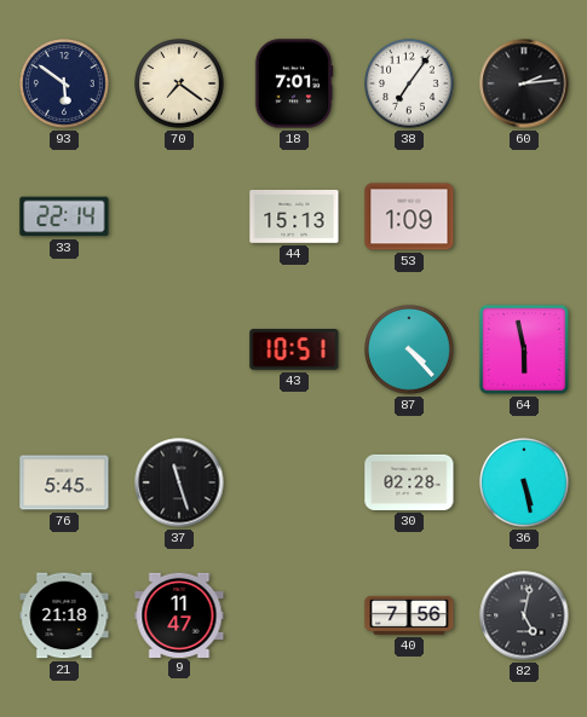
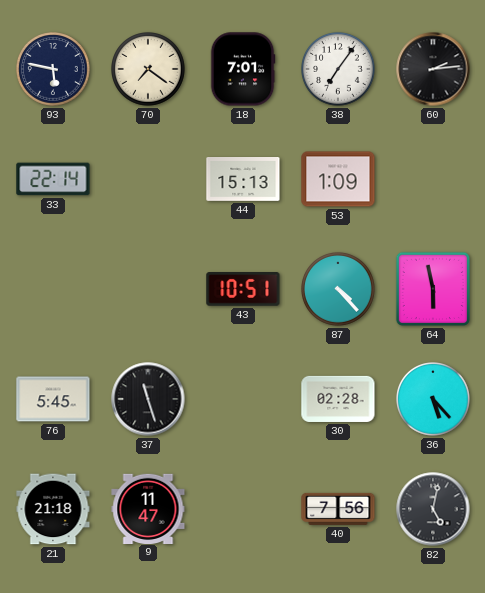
93: 5:51 -> 5:47
36: 5:28 -> 5:23
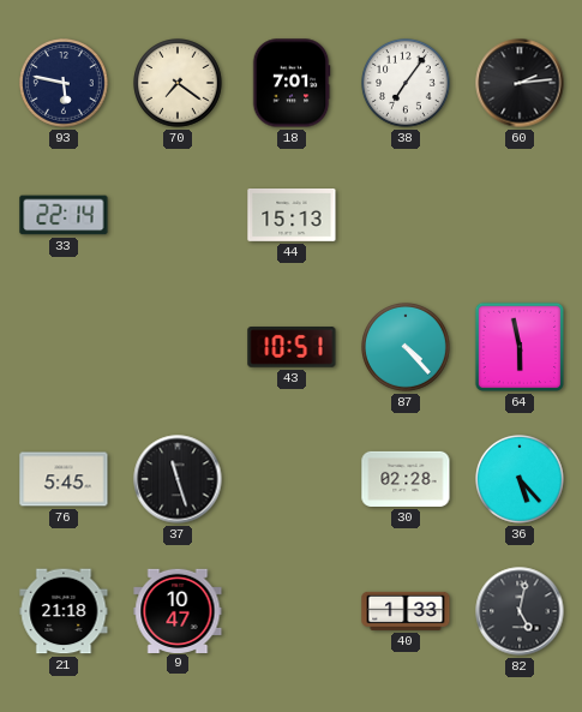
53: 1:09 -> none
9: 11:47 -> 10:47
40: 7:56 -> 1:33
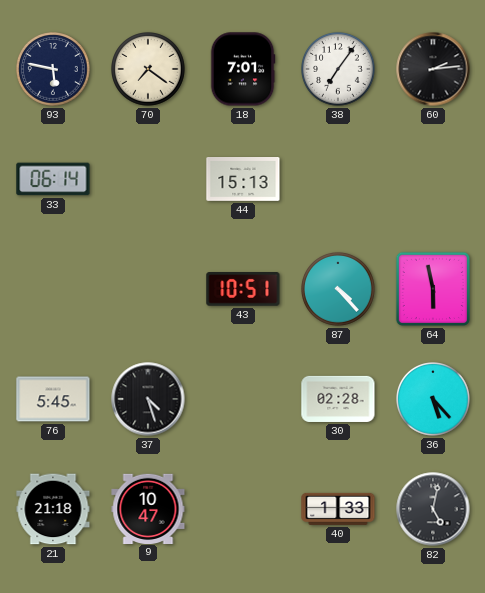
33: 22:14 -> 06:14
37: 11:27 -> 4:27
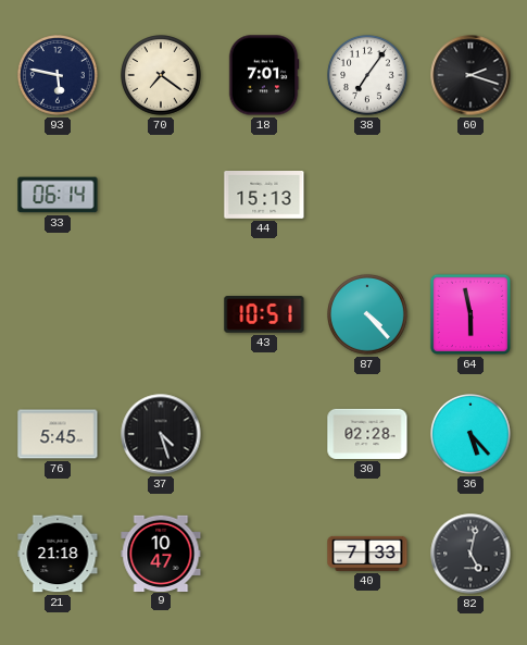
60: 2:14 -> 2:18
40: 1:33 -> 7:33
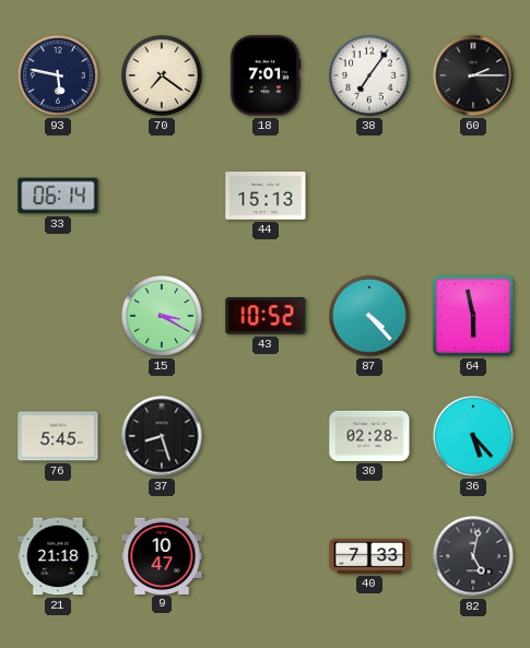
60: 2:18 -> 2:15
15: none -> 3:20
43: 10:51 -> 10:52
37: 4:27 -> 8:27
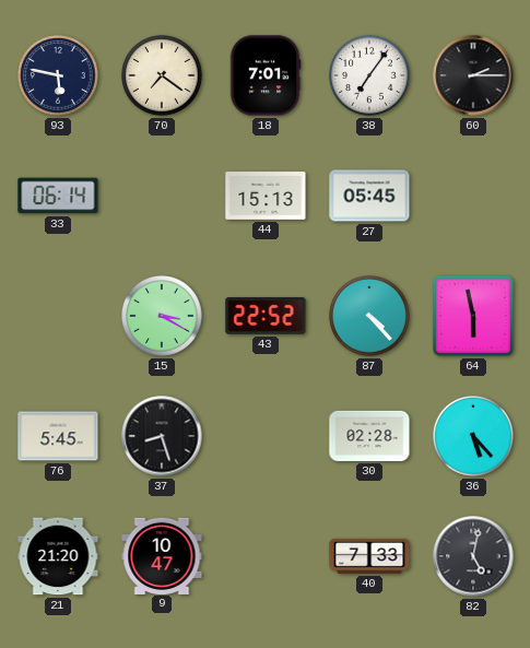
27: none -> 05:45
43: 10:52 -> 22:52
21: 21:18 -> 21:20
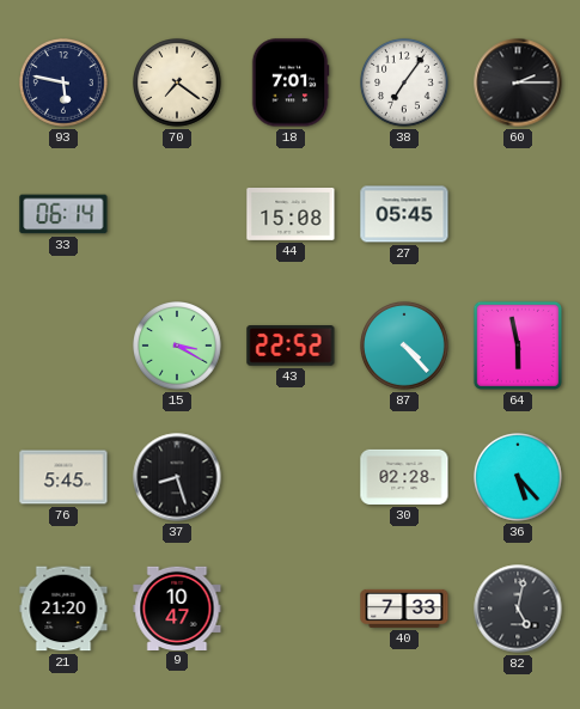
44: 15:13 -> 15:08
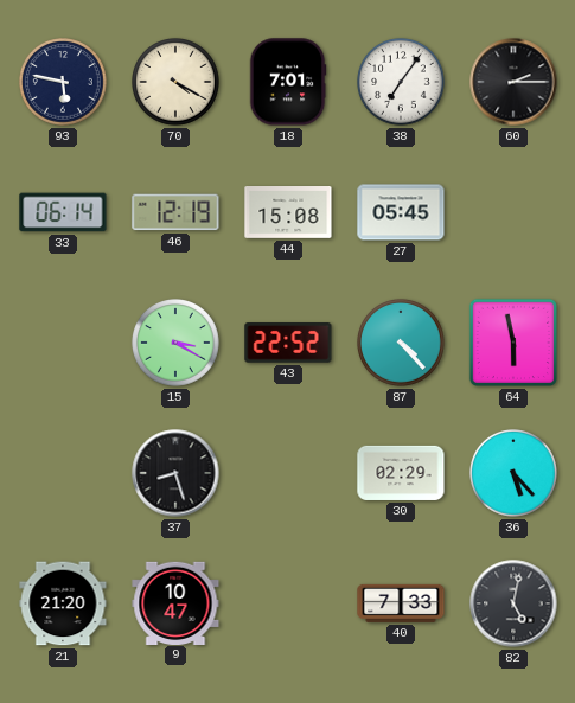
70: 7:21 -> 4:20
46: none -> 12:19
76: 5:45 -> none
30: 02:28 -> 02:29
